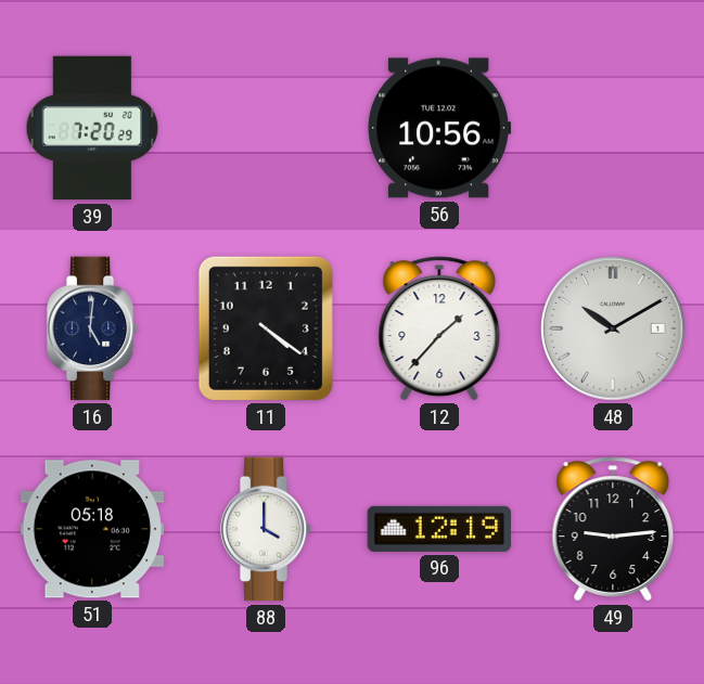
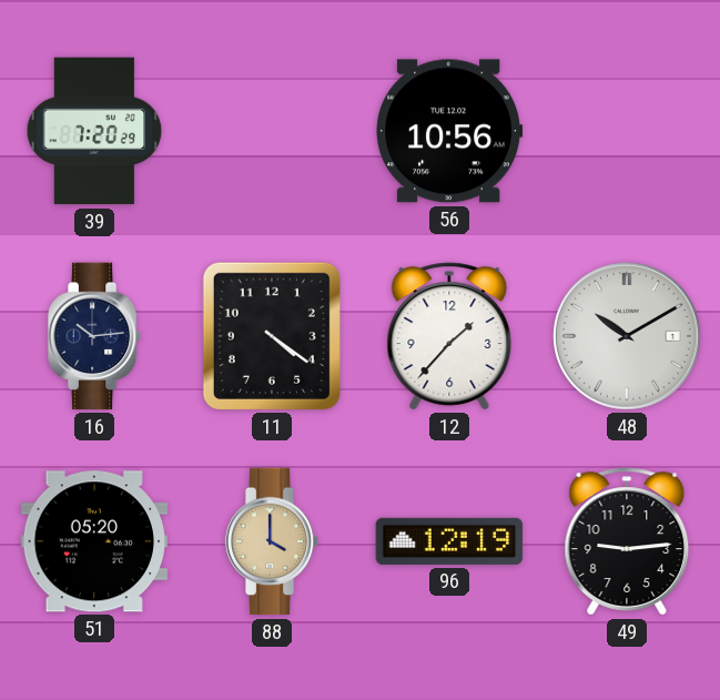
16: 5:01 -> 10:14
51: 05:18 -> 05:20
88 dial: white -> champagne
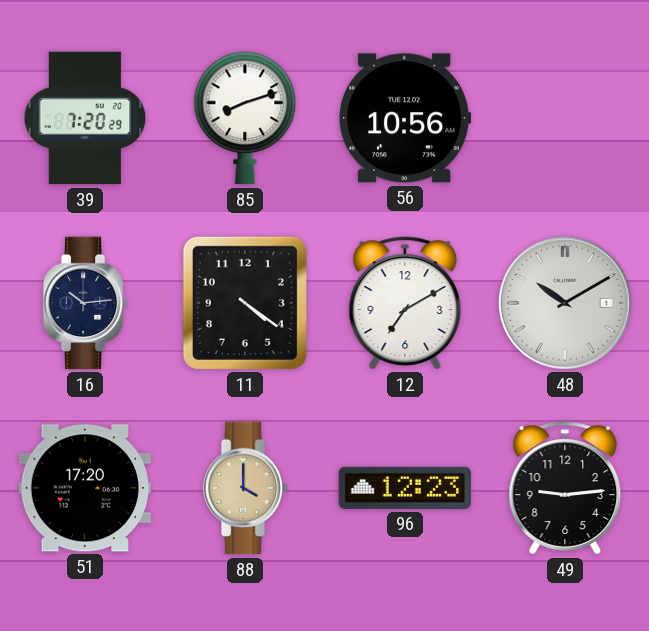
85: none -> 8:12
12: 1:37 -> 7:10
51: 05:20 -> 17:20
96: 12:19 -> 12:23
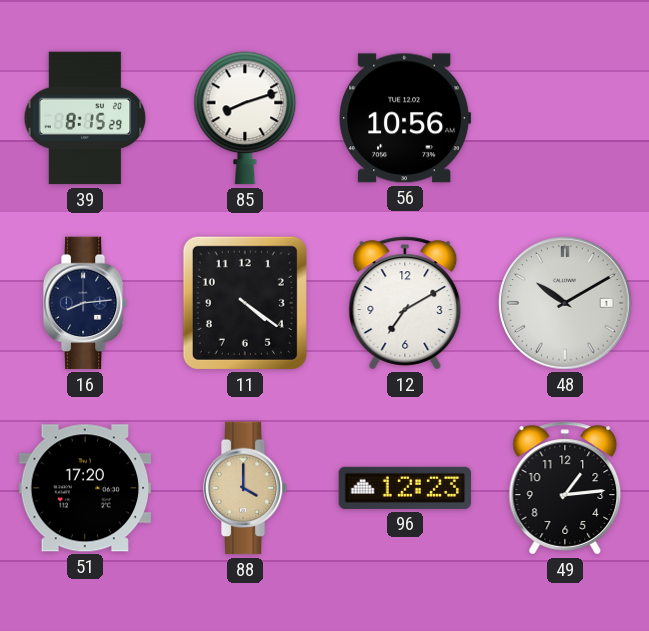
39: 7:20 -> 8:15
16: 10:14 -> 8:14
49: 9:14 -> 1:14
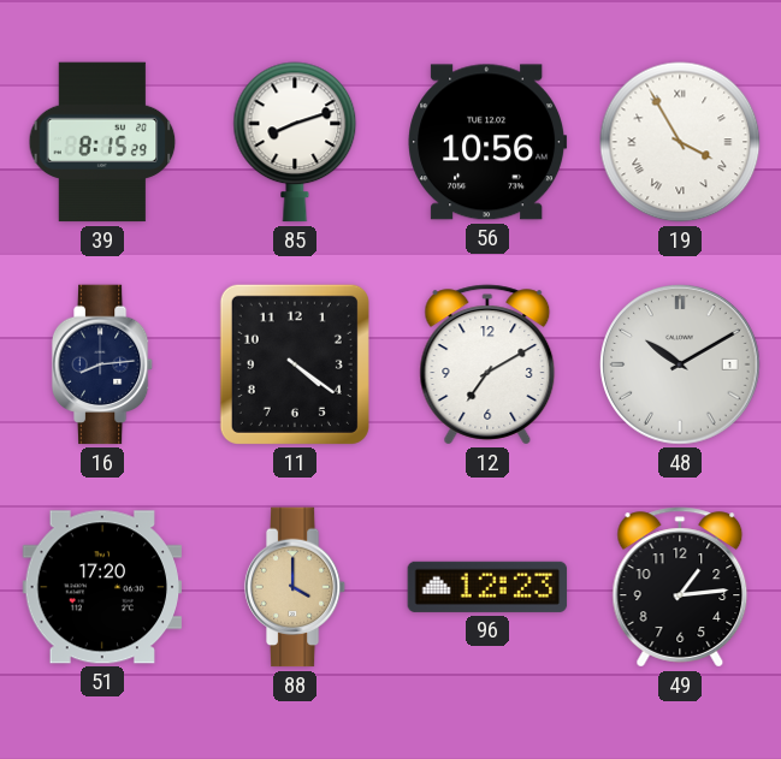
19: none -> 3:55
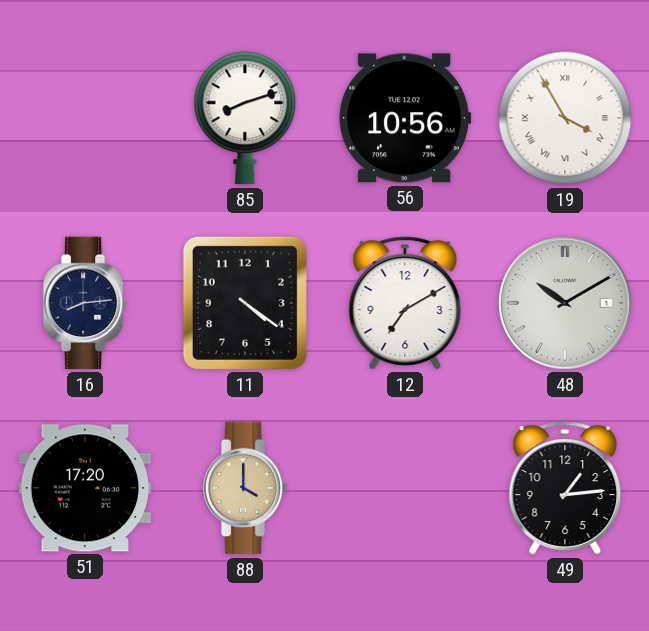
39: 8:15 -> none
96: 12:23 -> none
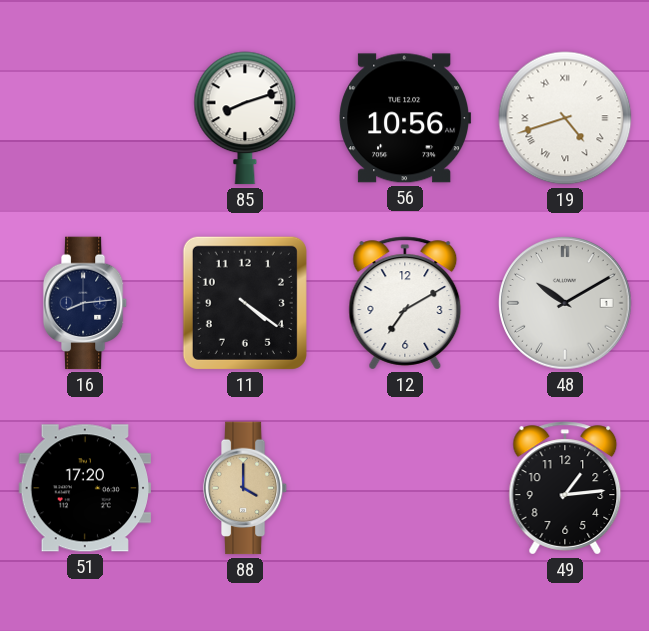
19: 3:55 -> 4:42
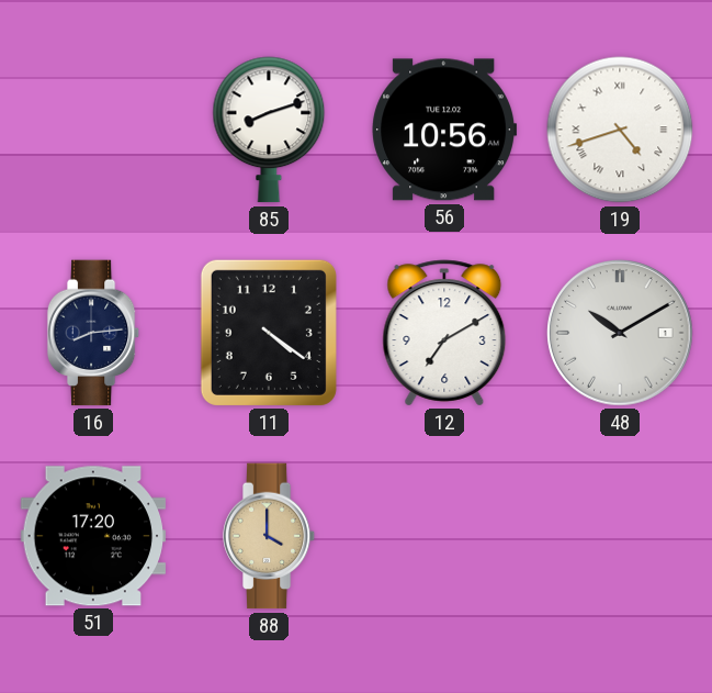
49: 1:14 -> none
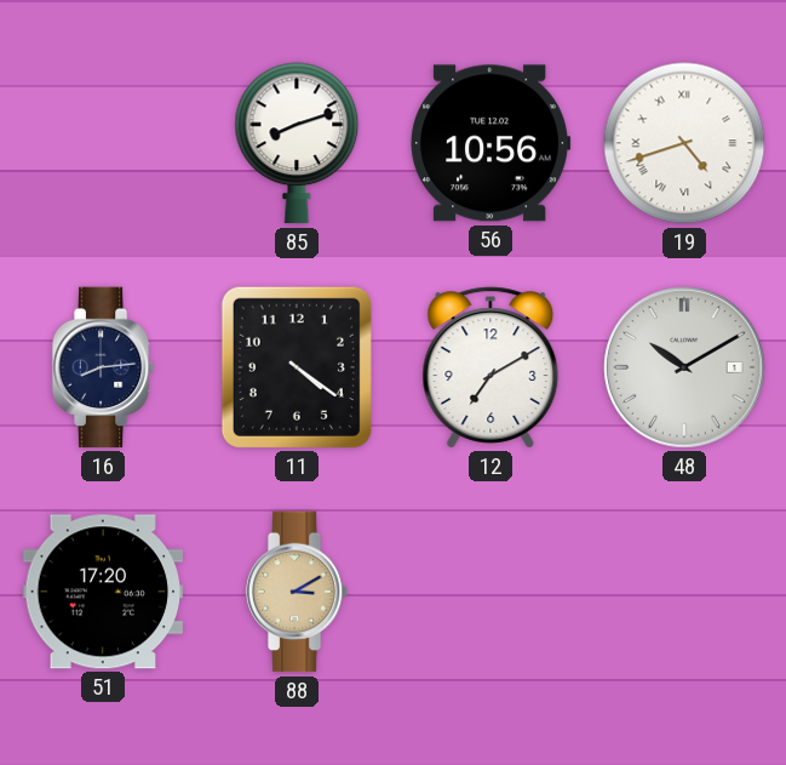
88: 4:00 -> 3:10
